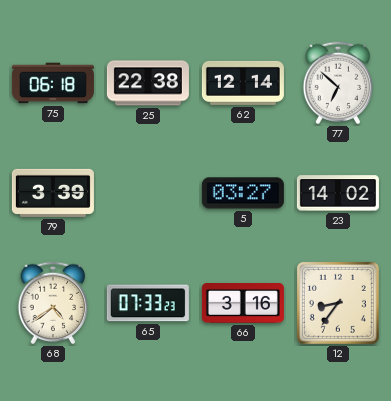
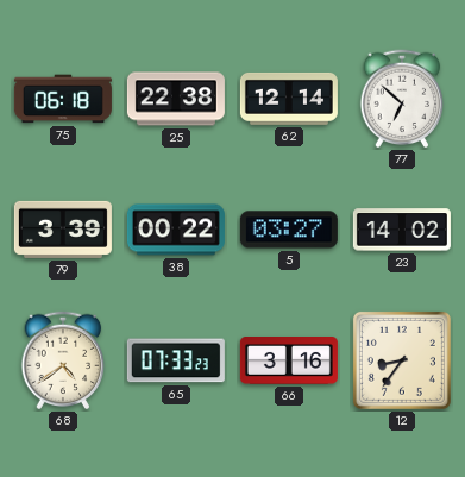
38: none -> 00:22
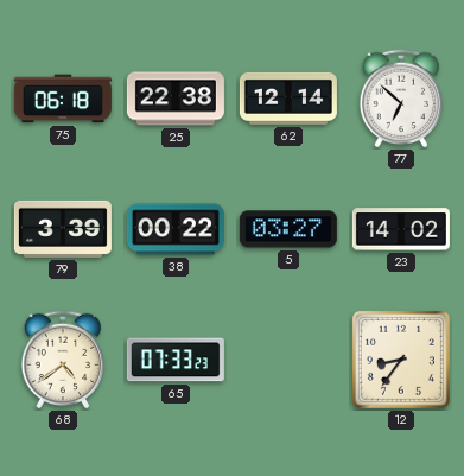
66: 3:16 -> none
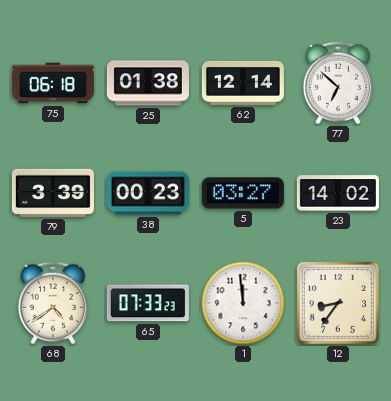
25: 22:38 -> 01:38
38: 00:22 -> 00:23
1: none -> 11:59
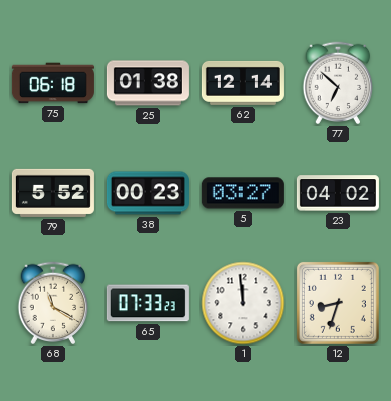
79: 3:39 -> 5:52
23: 14:02 -> 04:02
68: 4:39 -> 11:20
12: 8:36 -> 8:33
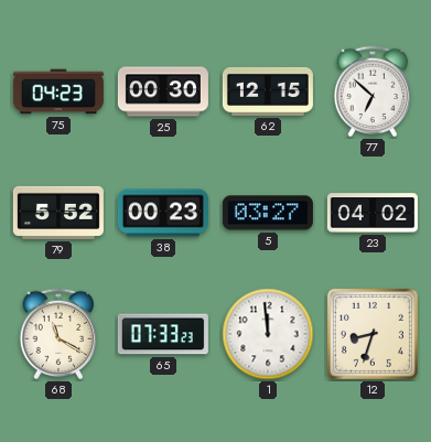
75: 06:18 -> 04:23
25: 01:38 -> 00:30
62: 12:14 -> 12:15
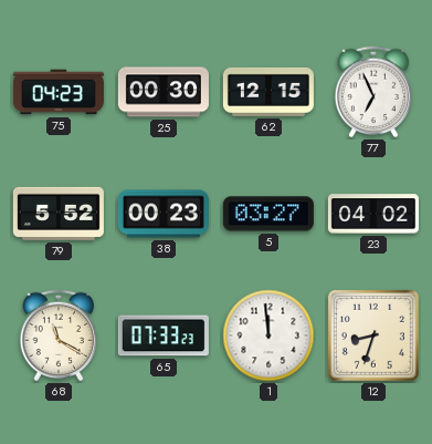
77: 6:52 -> 6:56
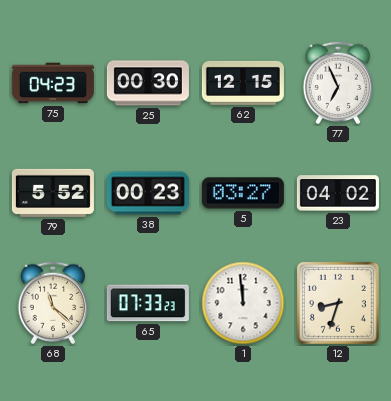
68: 11:20 -> 11:22
